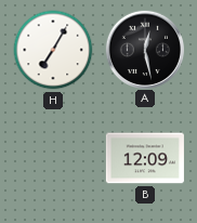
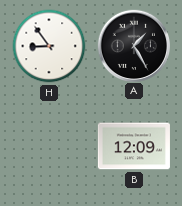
H: 7:05 -> 8:54
A: 12:28 -> 1:25
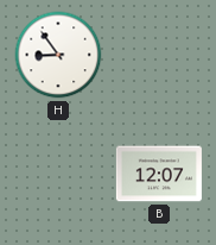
A: 1:25 -> none
B: 12:09 -> 12:07
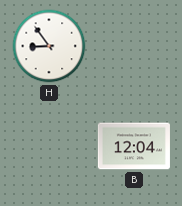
B: 12:07 -> 12:04
